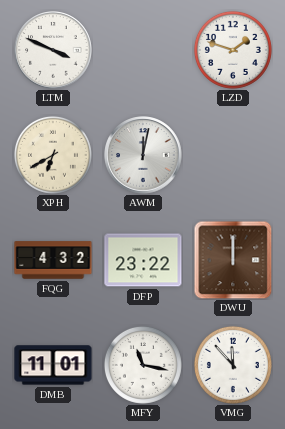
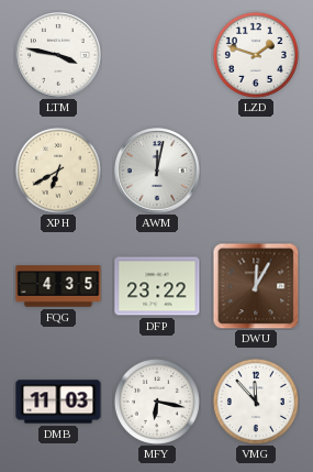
LTM: 3:49 -> 3:47
FQG: 4:32 -> 4:35
DWU: 12:00 -> 12:05
DMB: 11:01 -> 11:03
MFY: 11:17 -> 6:17
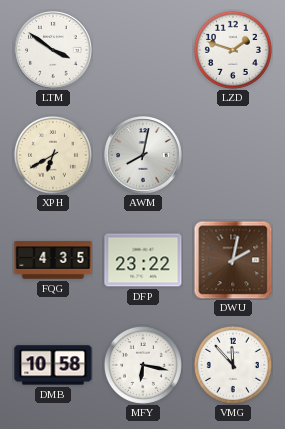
LTM: 3:47 -> 3:51
AWM: 12:02 -> 8:02
DWU: 12:05 -> 2:02
DMB: 11:03 -> 10:58
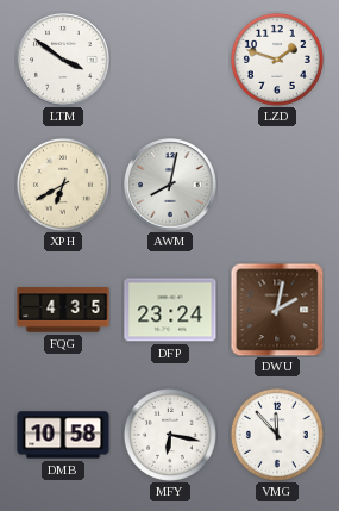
DFP: 23:22 -> 23:24
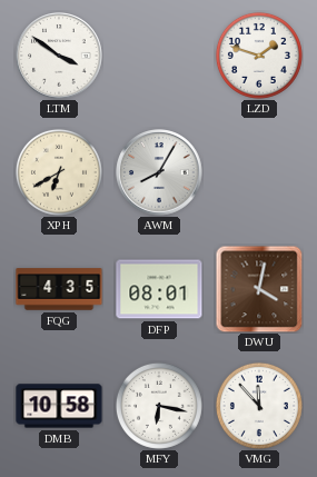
AWM: 8:02 -> 8:05
DFP: 23:24 -> 08:01
DWU: 2:02 -> 4:02
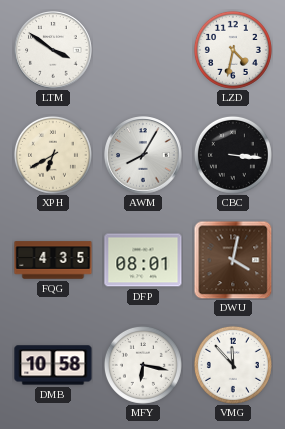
LZD: 1:48 -> 4:32
CBC: none -> 3:16
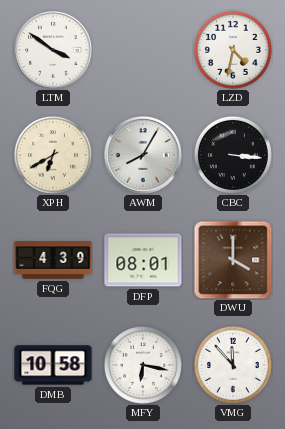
FQG: 4:35 -> 4:39
DWU: 4:02 -> 4:00
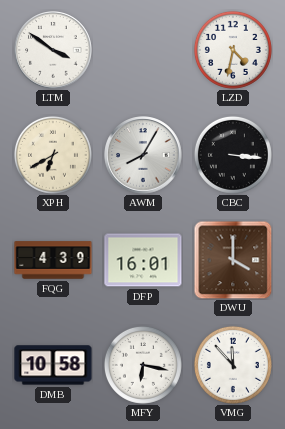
DFP: 08:01 -> 16:01
